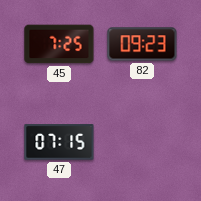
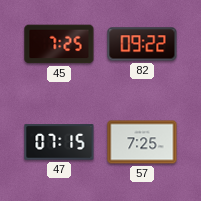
82: 09:23 -> 09:22
57: none -> 7:25
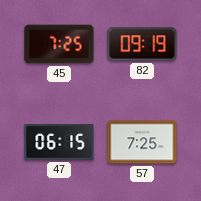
82: 09:22 -> 09:19
47: 07:15 -> 06:15
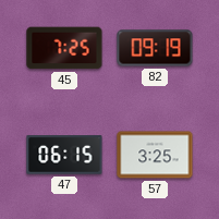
57: 7:25 -> 3:25
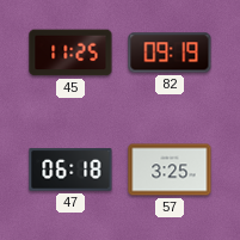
45: 7:25 -> 11:25
47: 06:15 -> 06:18
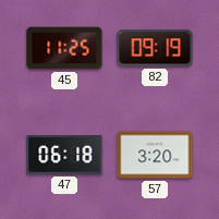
57: 3:25 -> 3:20
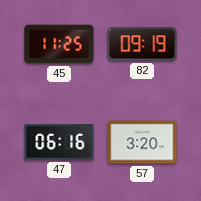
47: 06:18 -> 06:16
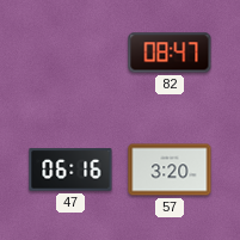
45: 11:25 -> none
82: 09:19 -> 08:47
